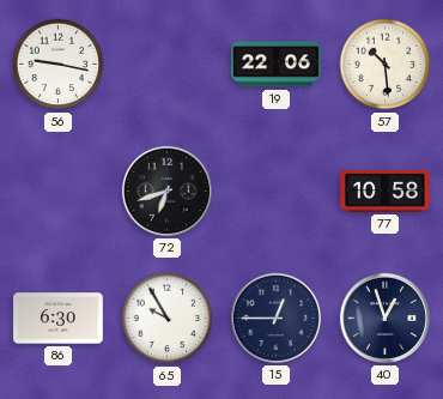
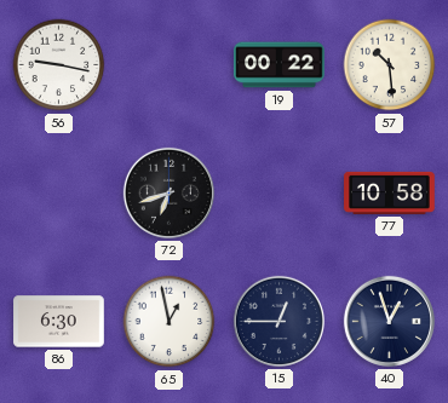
19: 22:06 -> 00:22
65: 9:55 -> 12:58
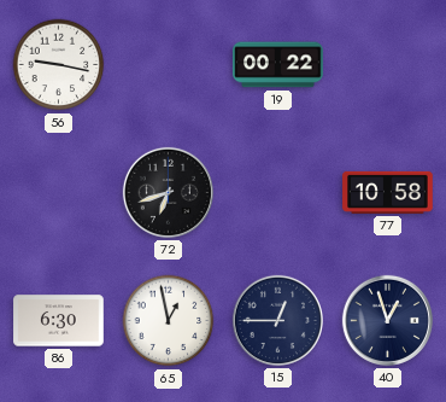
57: 10:29 -> none
